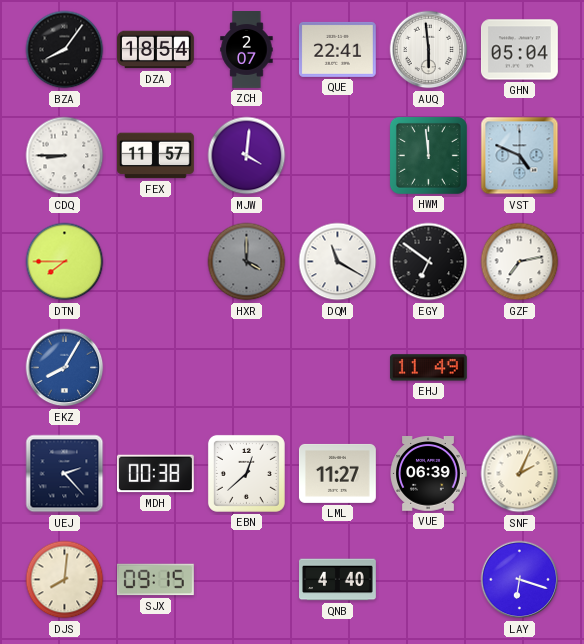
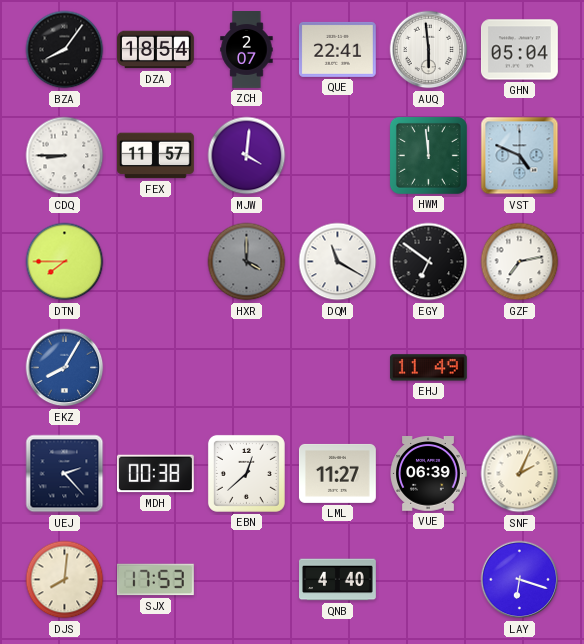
SJX: 09:15 -> 17:53
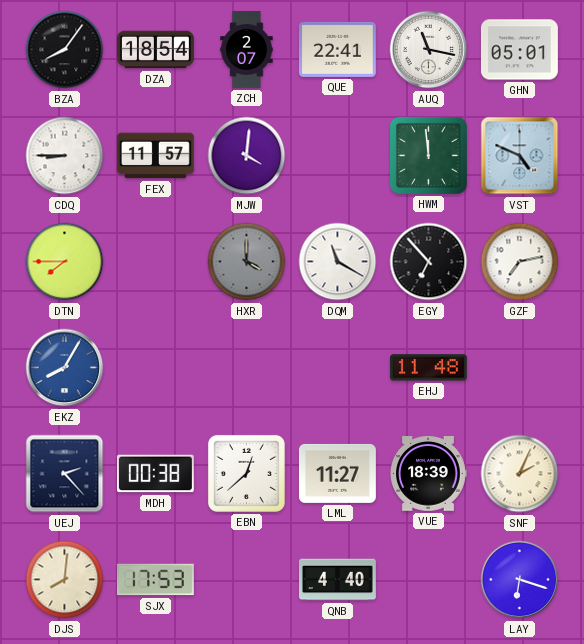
AUQ: 5:59 -> 11:17
GHN: 05:04 -> 05:01
EGY: 6:51 -> 6:53
EHJ: 11:49 -> 11:48
VUE: 06:39 -> 18:39
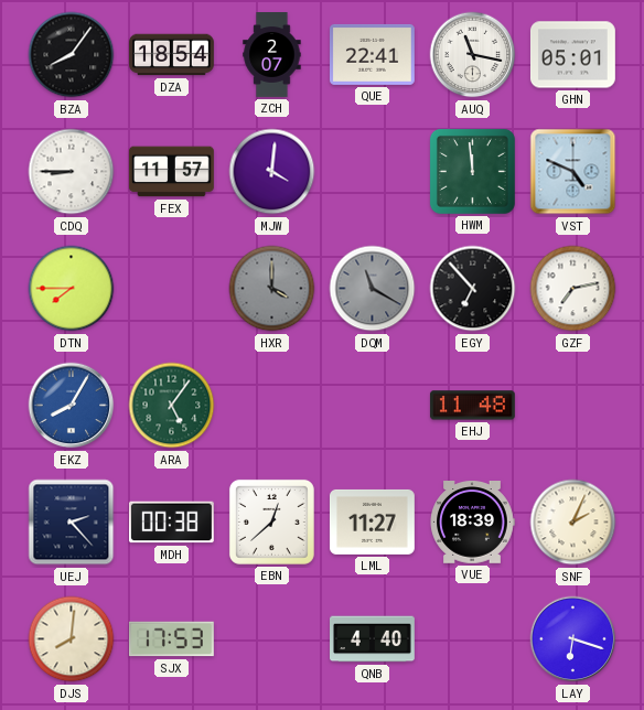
DQM dial: white -> grey
ARA: none -> 5:06
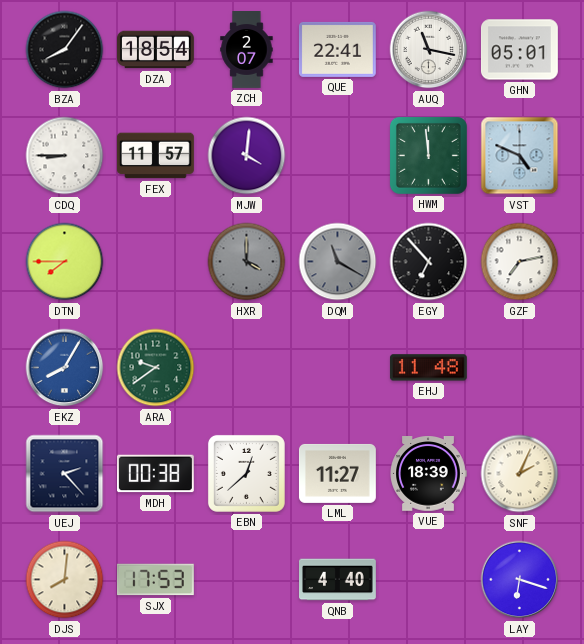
ARA: 5:06 -> 9:39
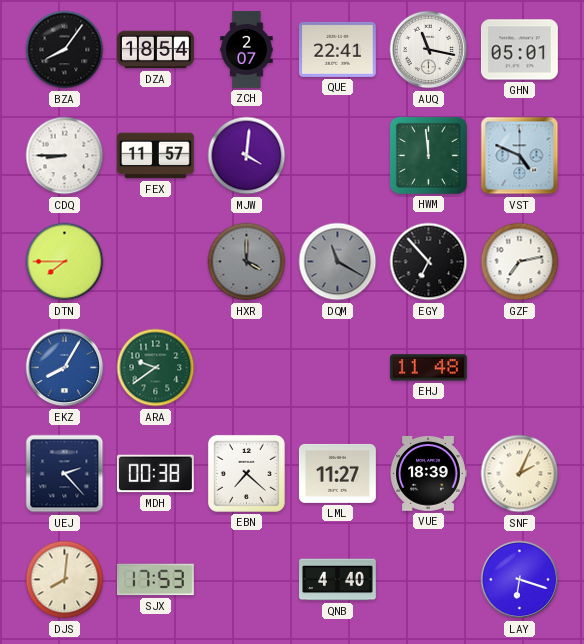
EBN: 12:38 -> 7:22
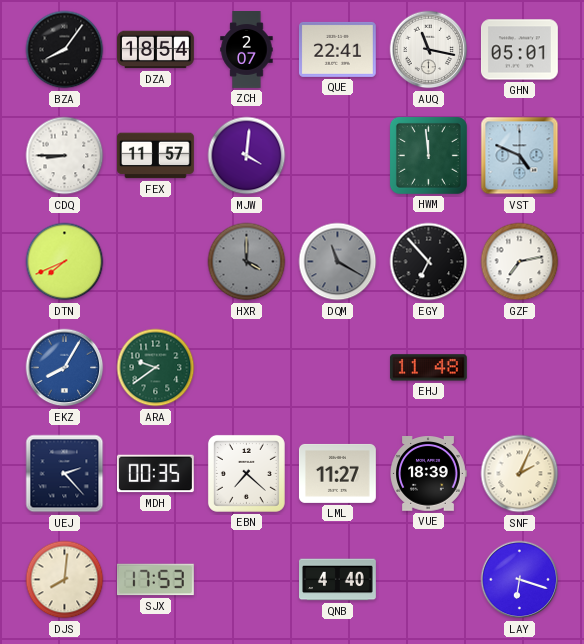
DTN: 7:45 -> 7:41
MDH: 00:38 -> 00:35
